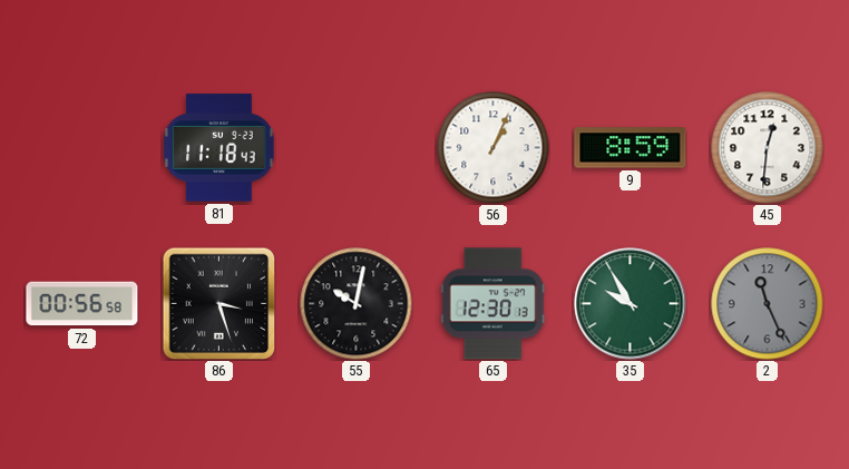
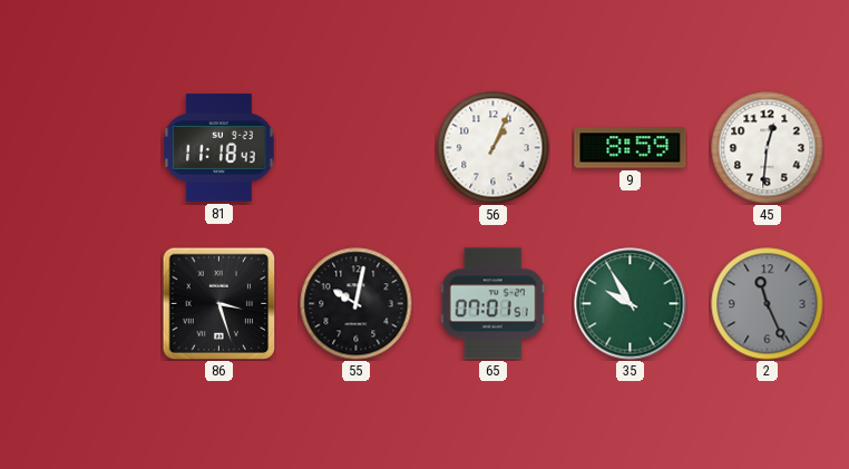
72: 00:56 -> none
65: 12:30 -> 07:01
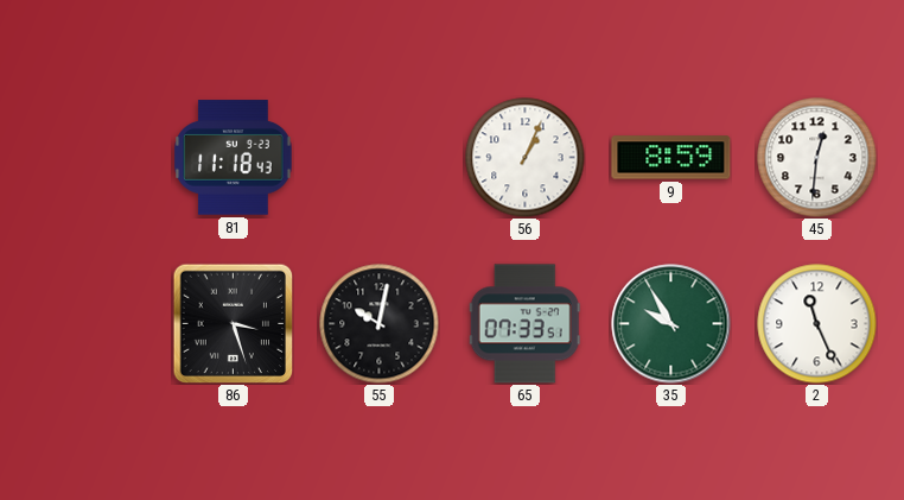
65: 07:01 -> 07:33
2 dial: grey -> white
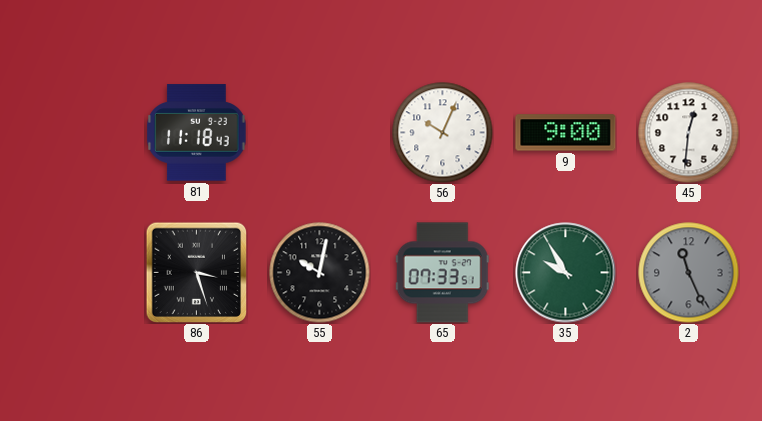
56: 1:04 -> 10:04
9: 8:59 -> 9:00
2 dial: white -> grey
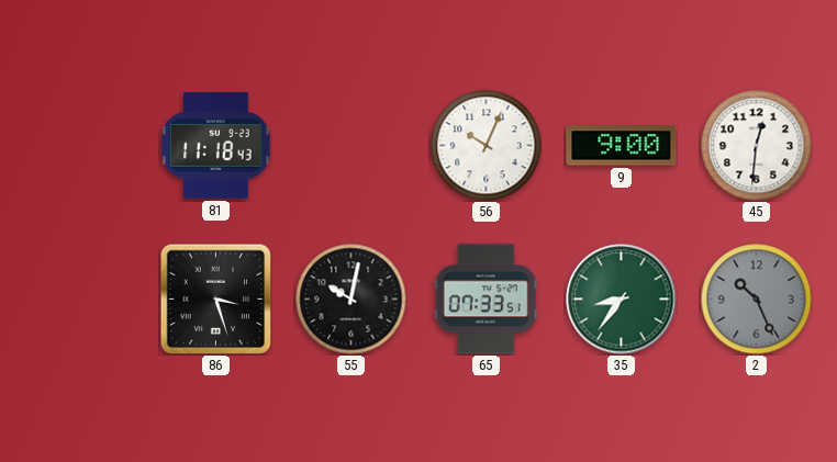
35: 9:55 -> 8:36
2: 11:26 -> 10:26
